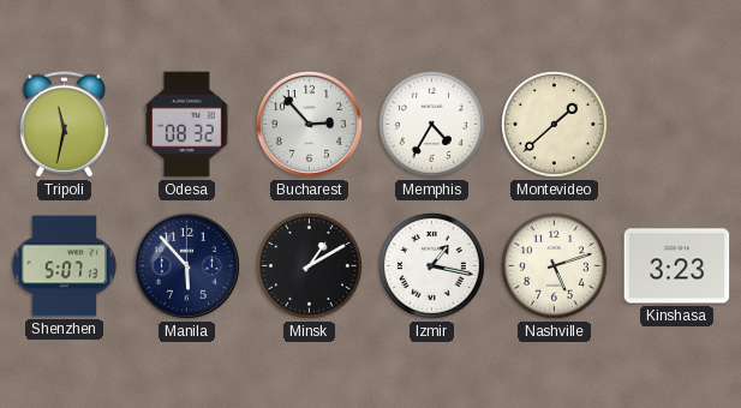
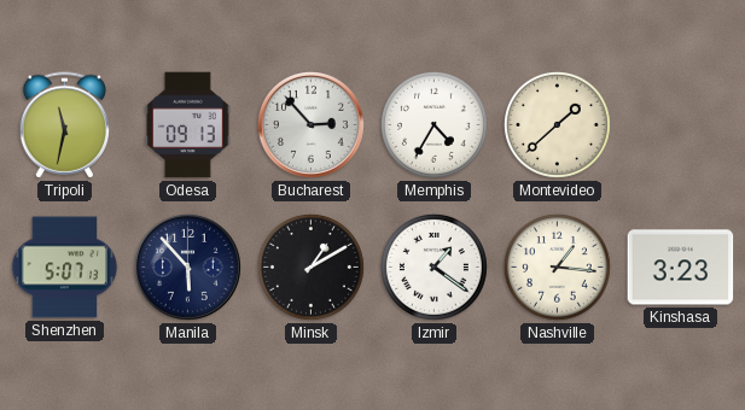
Odesa: 08:32 -> 09:13
Izmir: 1:17 -> 1:21
Nashville: 5:12 -> 1:16
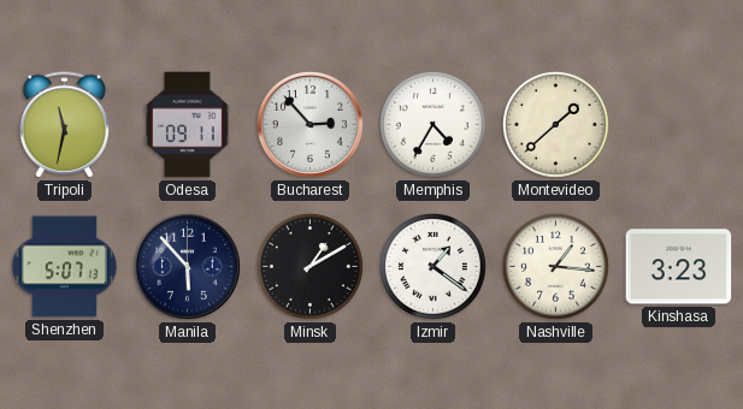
Odesa: 09:13 -> 09:11
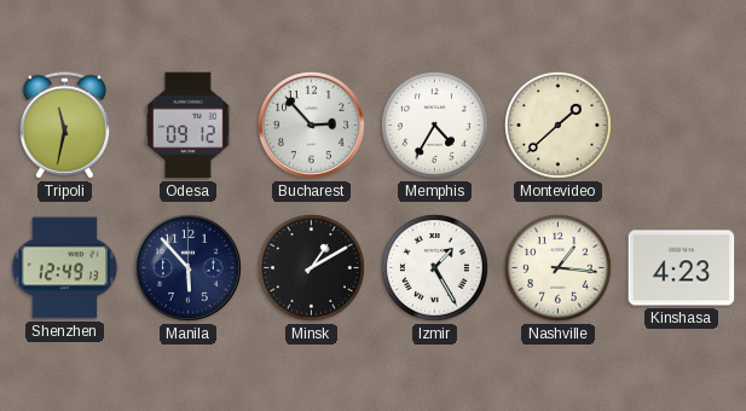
Odesa: 09:11 -> 09:12
Shenzhen: 5:07 -> 12:49
Izmir: 1:21 -> 1:25
Kinshasa: 3:23 -> 4:23
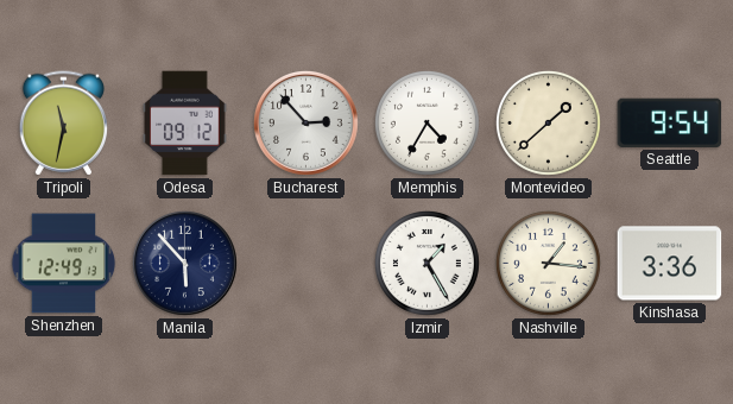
Seattle: none -> 9:54
Minsk: 1:10 -> none
Kinshasa: 4:23 -> 3:36
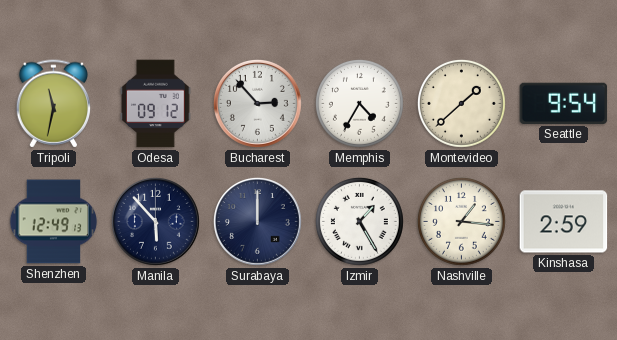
Surabaya: none -> 12:00
Kinshasa: 3:36 -> 2:59
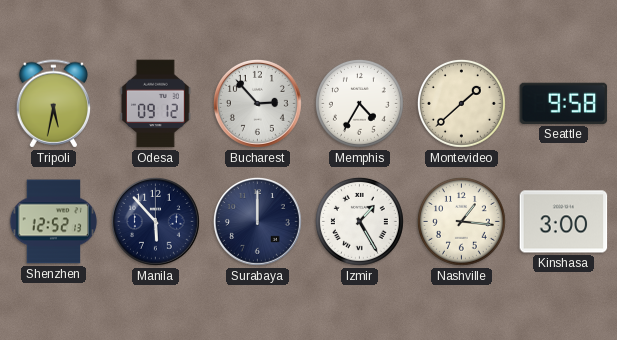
Tripoli: 11:32 -> 5:32
Seattle: 9:54 -> 9:58
Shenzhen: 12:49 -> 12:52
Kinshasa: 2:59 -> 3:00
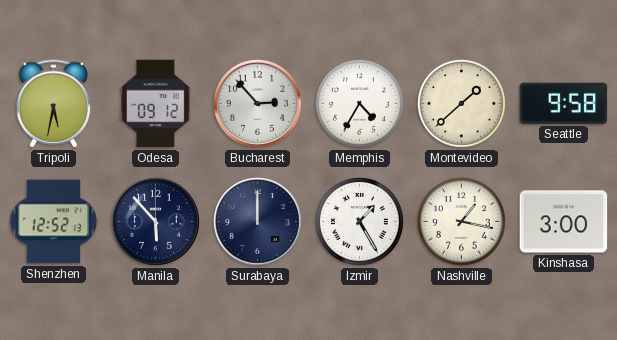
Nashville: 1:16 -> 1:17
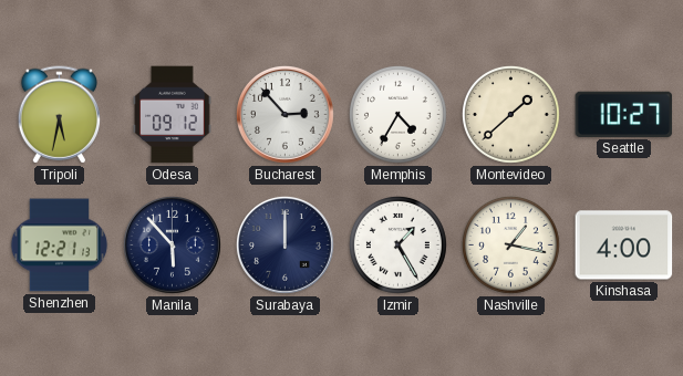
Seattle: 9:58 -> 10:27
Shenzhen: 12:52 -> 12:21
Kinshasa: 3:00 -> 4:00
